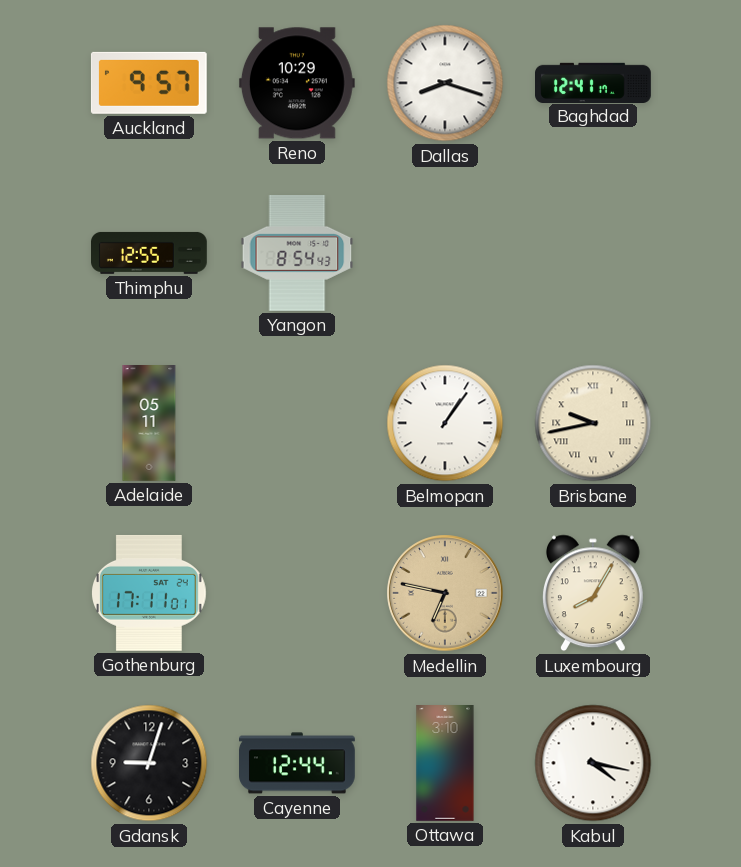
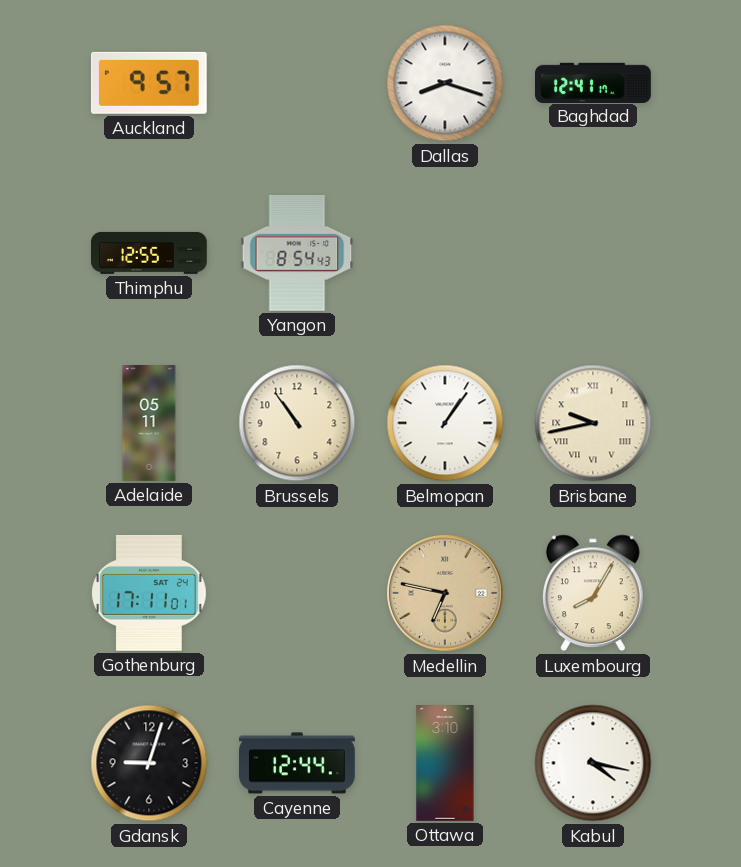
Reno: 10:29 -> none
Brussels: none -> 10:54
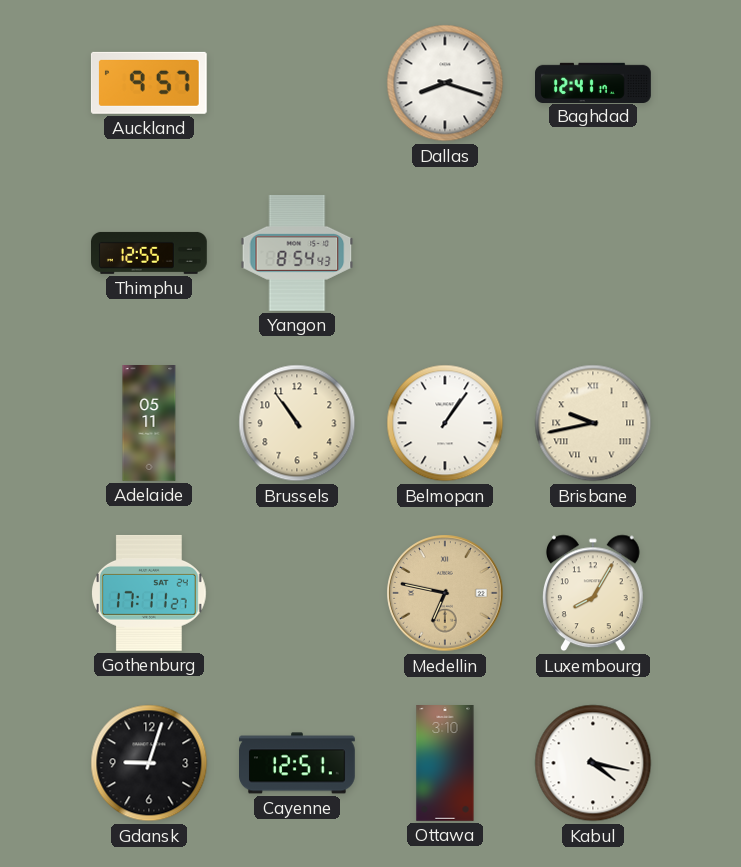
Gothenburg: 17:11:01 -> 17:11:27
Cayenne: 12:44 -> 12:51
